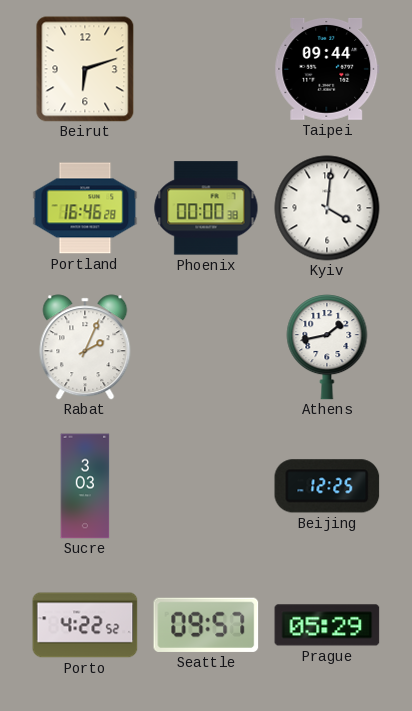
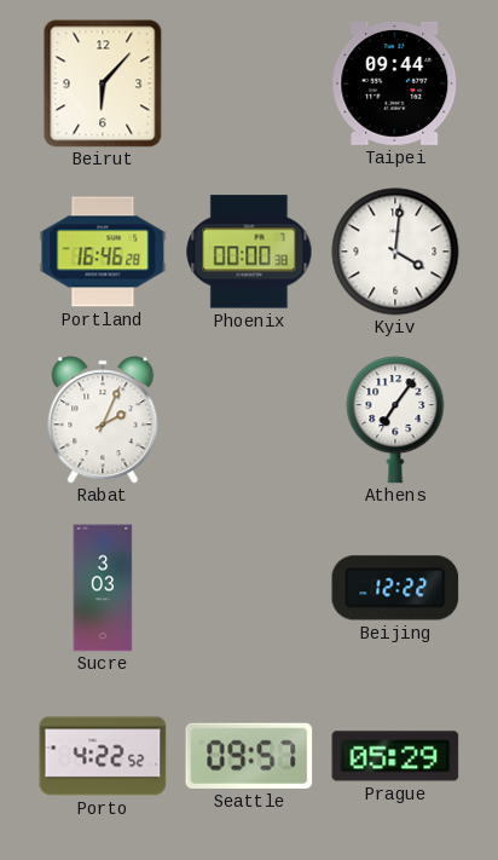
Beirut: 6:12 -> 6:07
Athens: 1:43 -> 7:06
Beijing: 12:25 -> 12:22
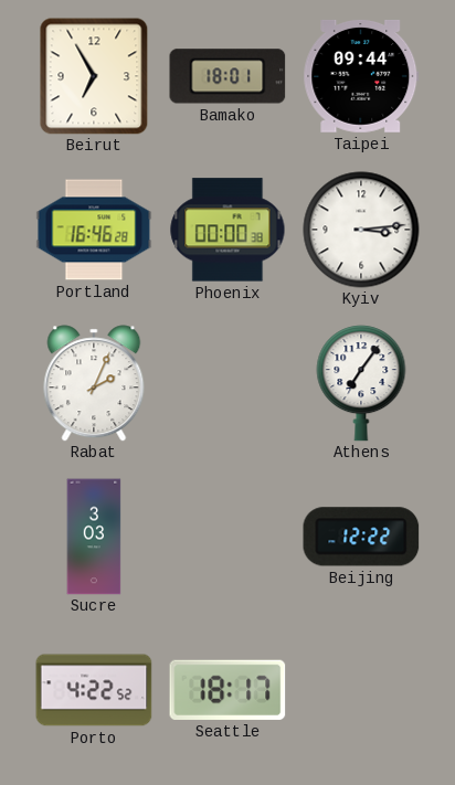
Beirut: 6:07 -> 6:55
Bamako: none -> 18:01
Kyiv: 4:01 -> 3:14
Seattle: 09:57 -> 18:17
Prague: 05:29 -> none
